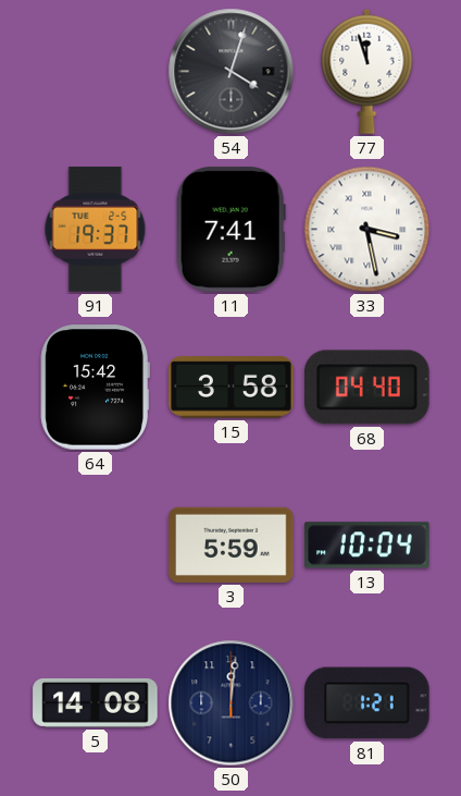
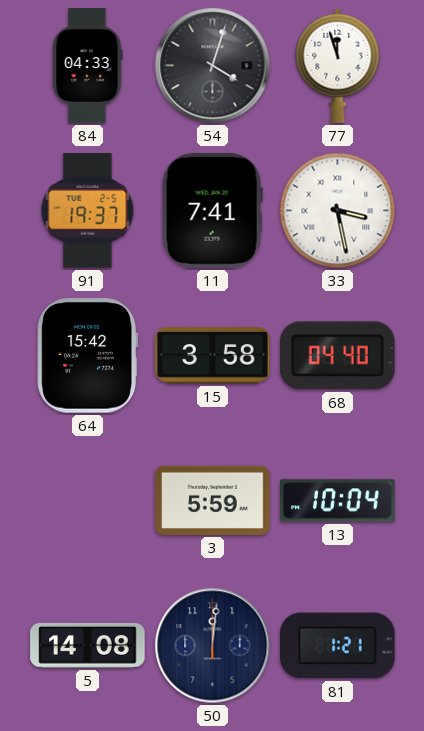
84: none -> 04:33
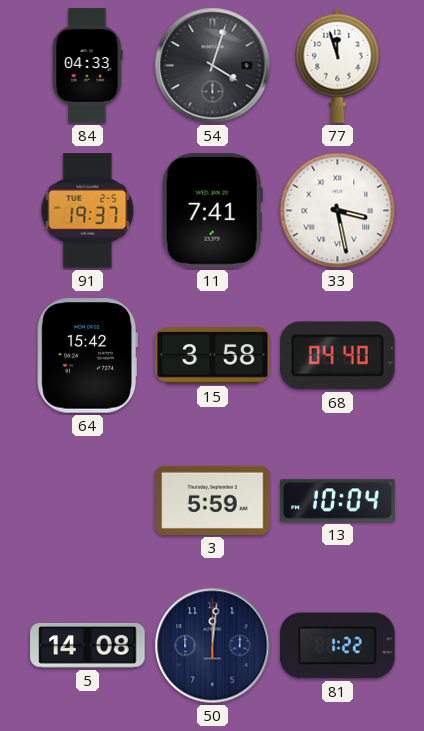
81: 1:21 -> 1:22
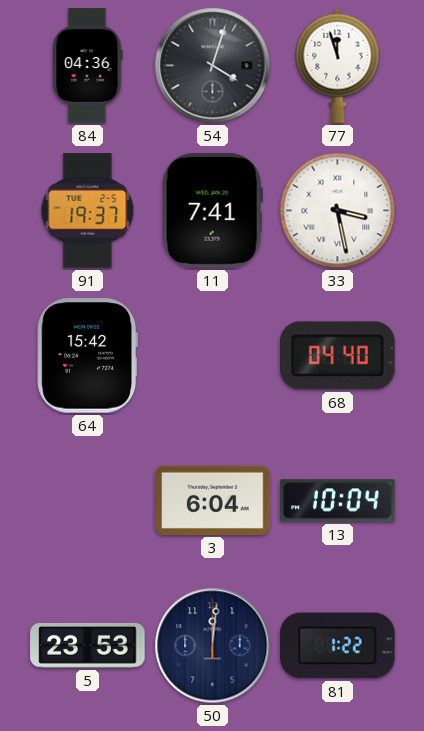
84: 04:33 -> 04:36
15: 3:58 -> none
3: 5:59 -> 6:04
5: 14:08 -> 23:53
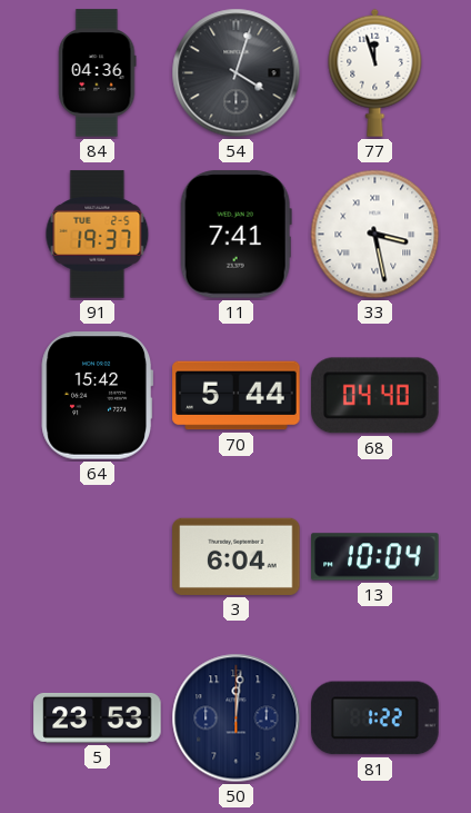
70: none -> 5:44
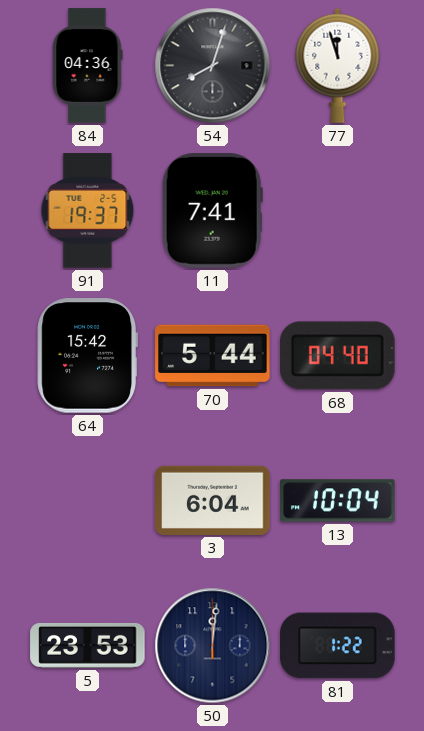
54: 4:03 -> 8:03
33: 3:28 -> none
